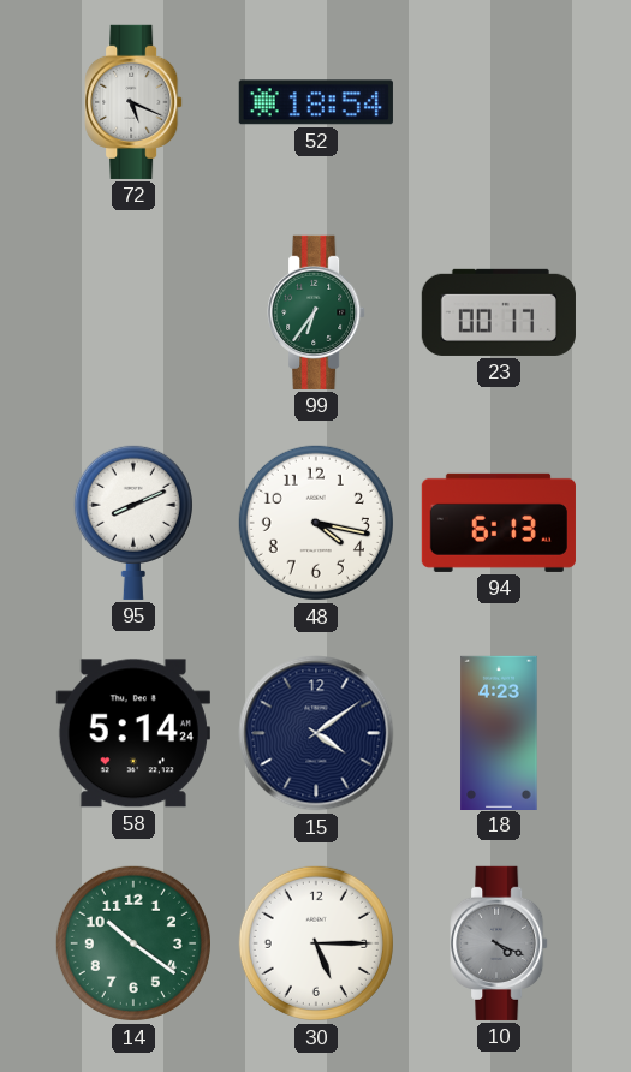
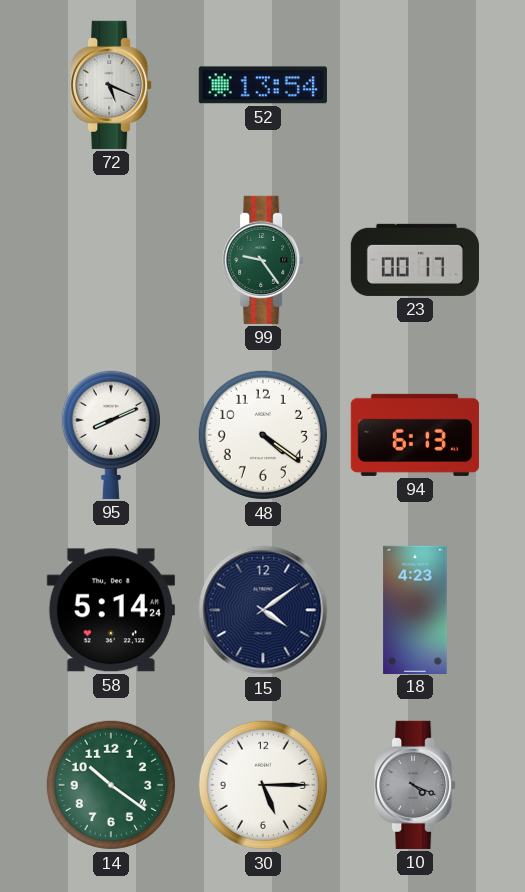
52: 18:54 -> 13:54
99: 6:36 -> 9:24
48: 4:17 -> 4:21
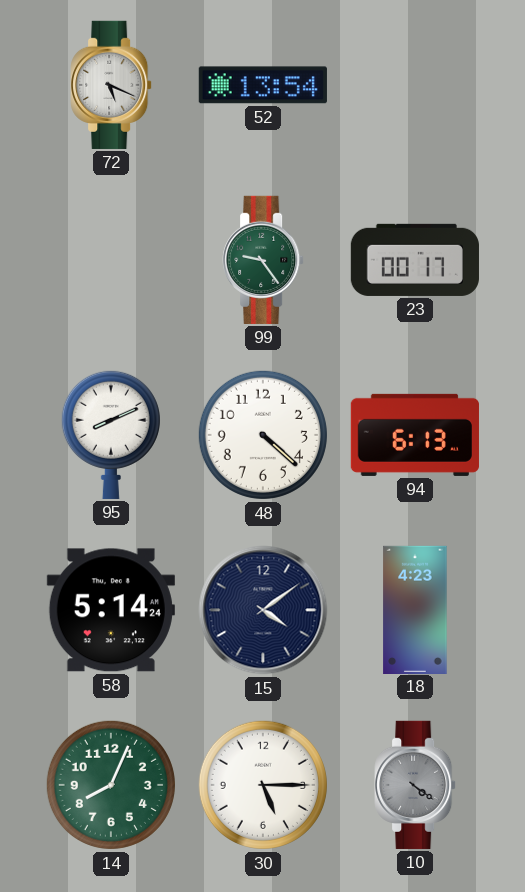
48: 4:21 -> 4:22
14: 10:21 -> 8:04
10: 4:19 -> 4:21
